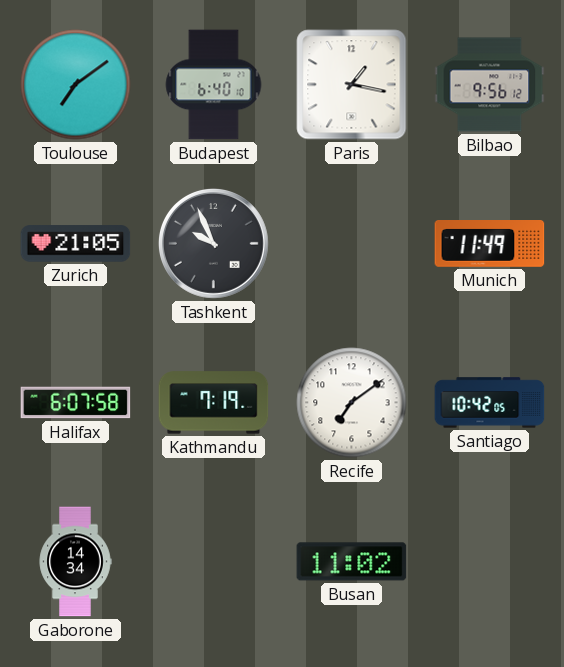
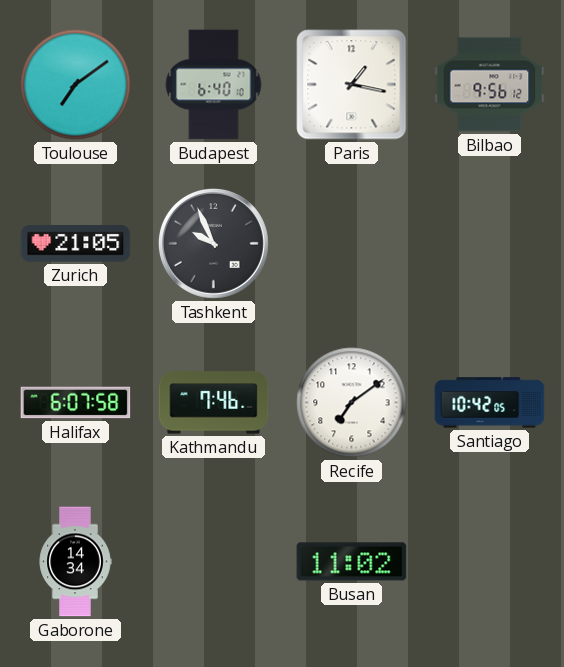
Munich: 11:49 -> none
Kathmandu: 7:19 -> 7:46
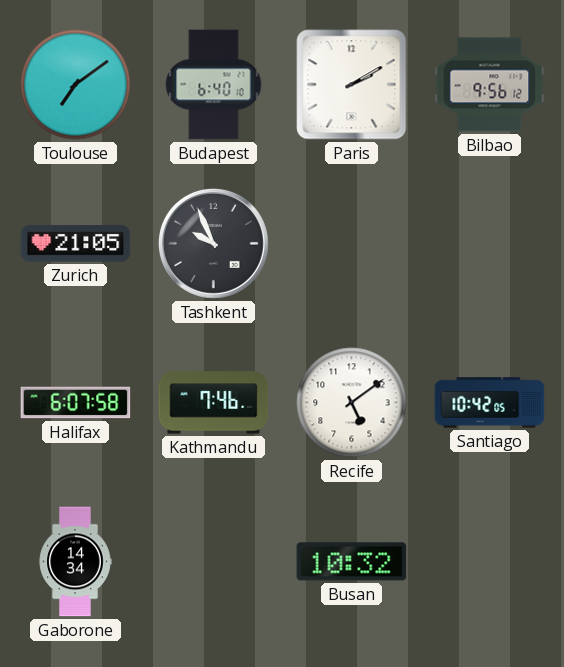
Paris: 1:17 -> 2:10
Recife: 7:09 -> 5:09
Busan: 11:02 -> 10:32
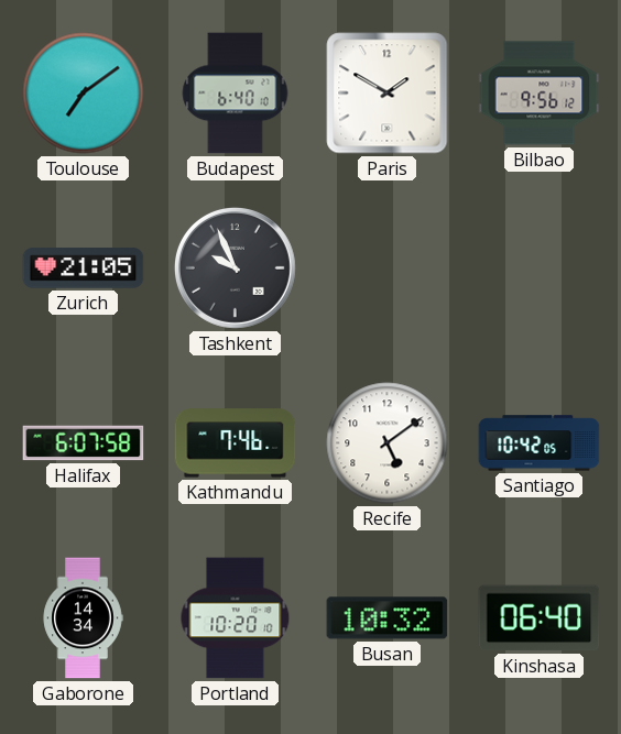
Paris: 2:10 -> 1:50
Portland: none -> 10:20
Kinshasa: none -> 06:40
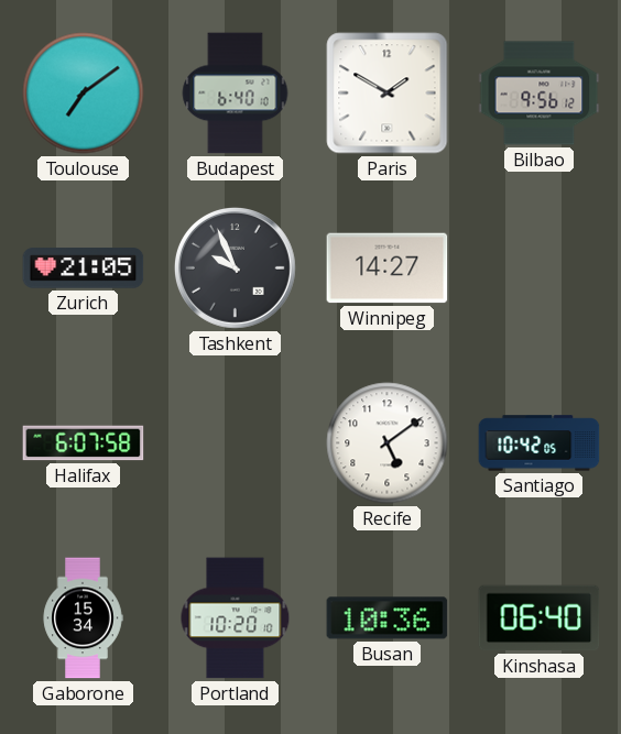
Winnipeg: none -> 14:27
Kathmandu: 7:46 -> none
Gaborone: 14:34 -> 15:34
Busan: 10:32 -> 10:36
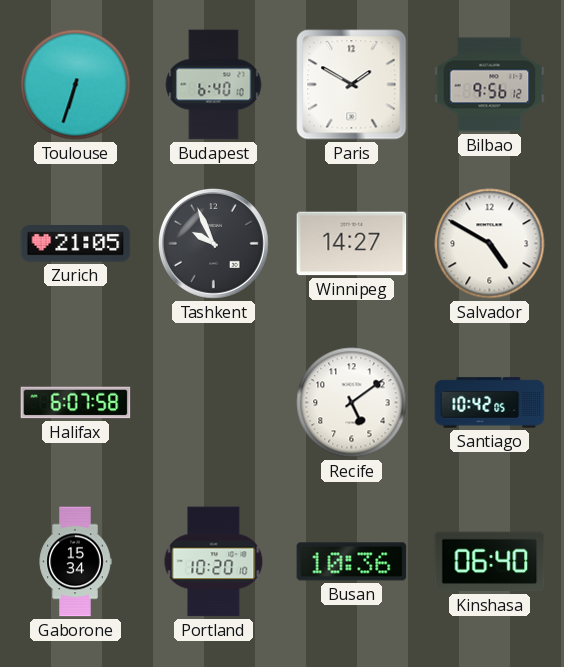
Toulouse: 7:09 -> 6:33
Salvador: none -> 4:50
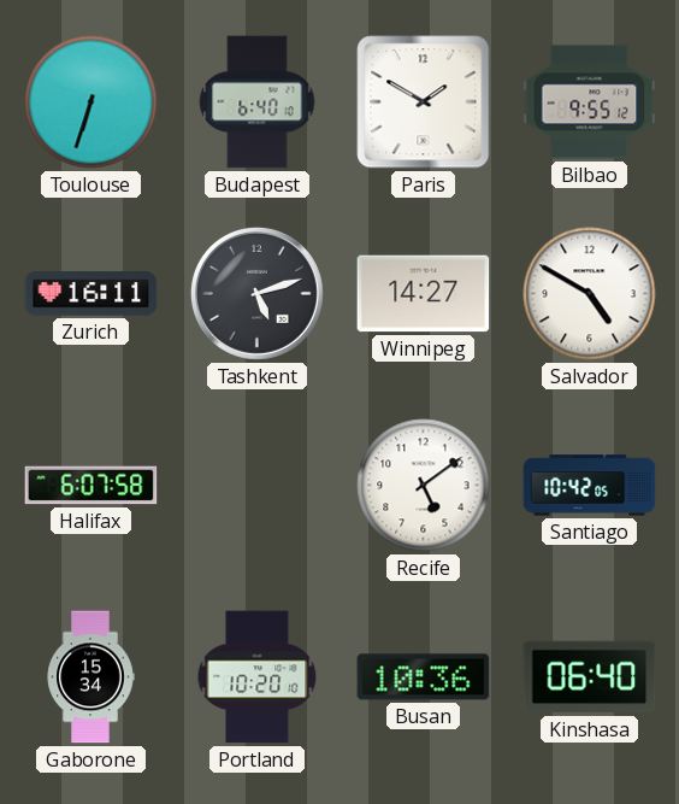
Bilbao: 9:56 -> 9:55
Zurich: 21:05 -> 16:11
Tashkent: 9:56 -> 5:12
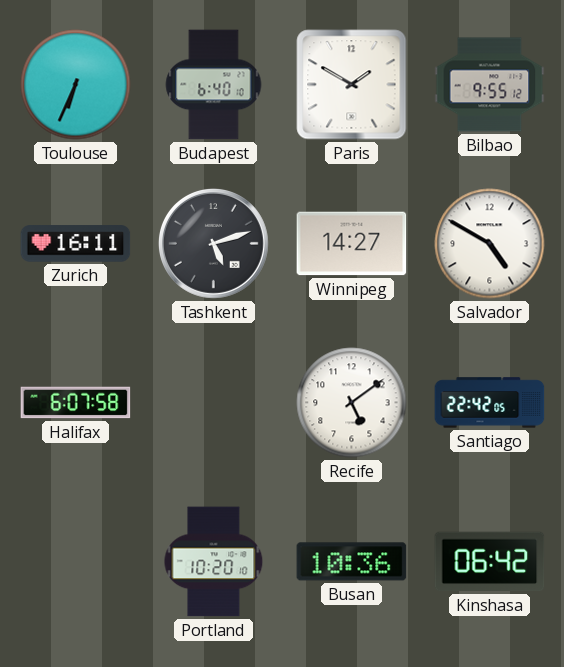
Toulouse: 6:33 -> 6:34
Santiago: 10:42 -> 22:42
Gaborone: 15:34 -> none
Kinshasa: 06:40 -> 06:42
